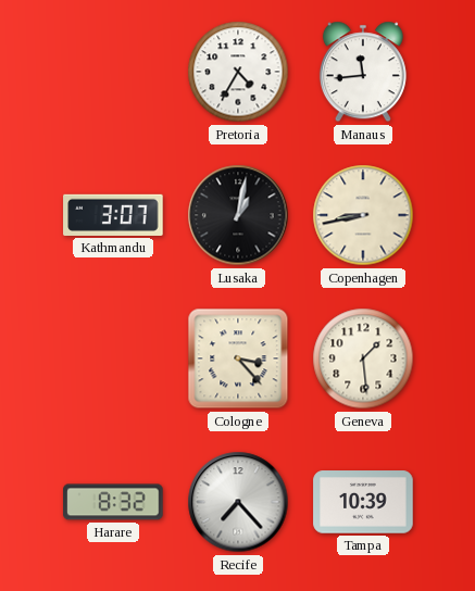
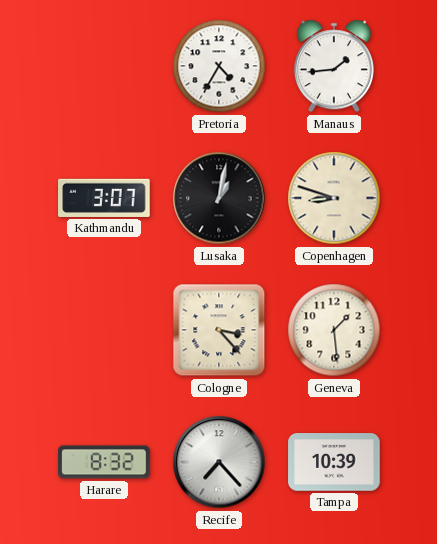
Manaus: 11:44 -> 1:44
Copenhagen: 8:43 -> 8:48
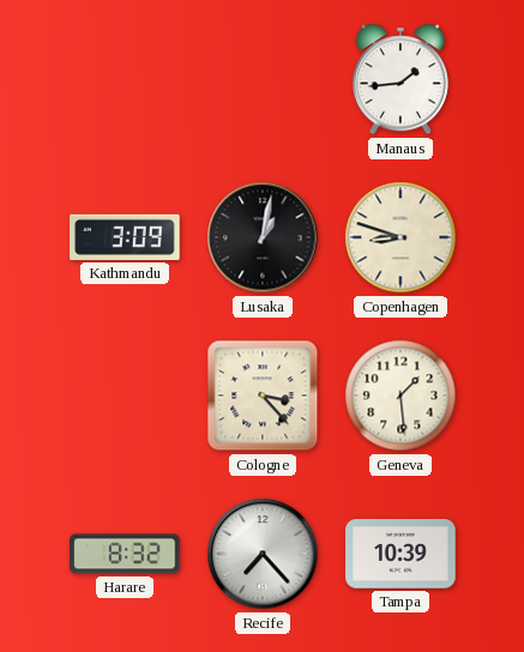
Pretoria: 4:35 -> none
Kathmandu: 3:07 -> 3:09
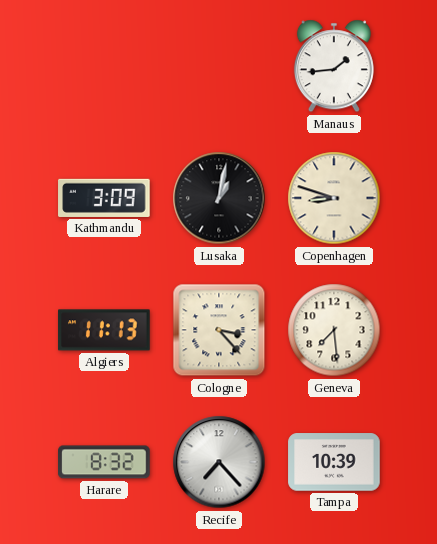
Algiers: none -> 11:13
Geneva: 1:29 -> 7:29
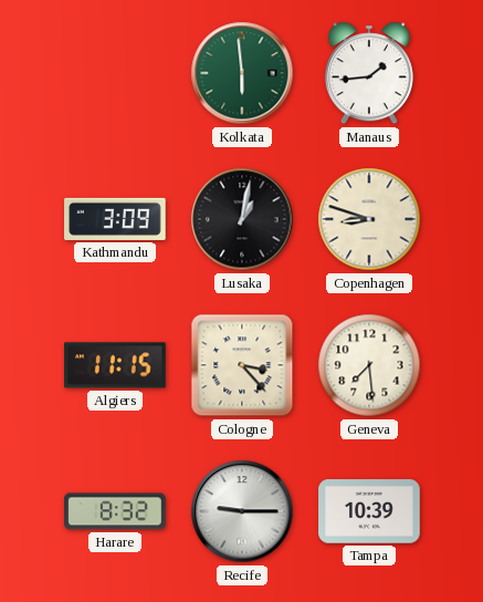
Kolkata: none -> 5:59
Algiers: 11:13 -> 11:15
Recife: 7:23 -> 9:15
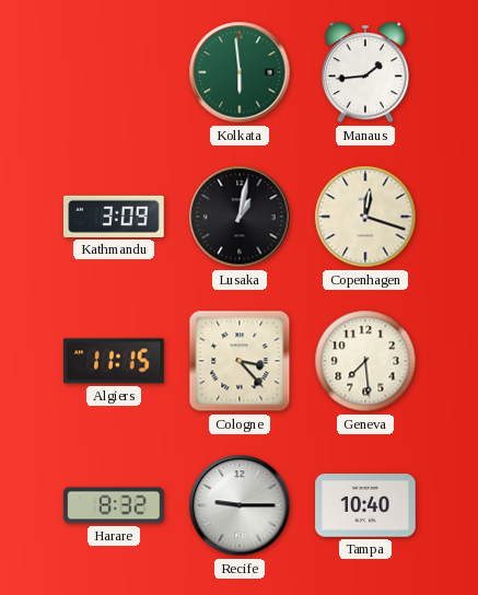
Copenhagen: 8:48 -> 12:18
Tampa: 10:39 -> 10:40
